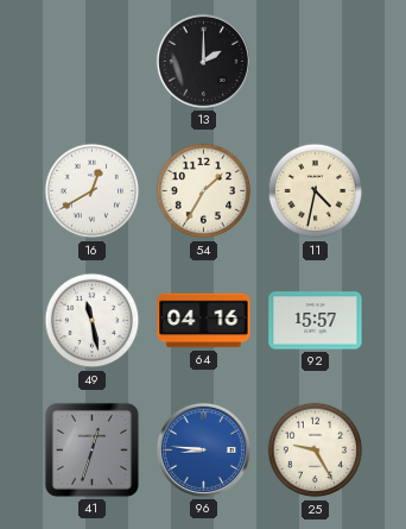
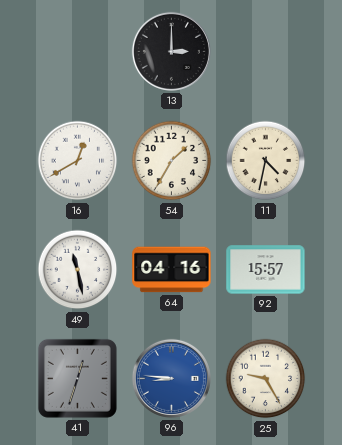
13: 2:00 -> 3:00
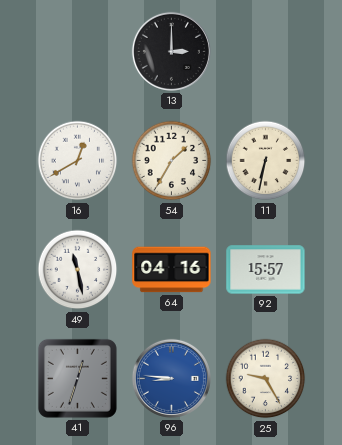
11: 4:32 -> 6:32
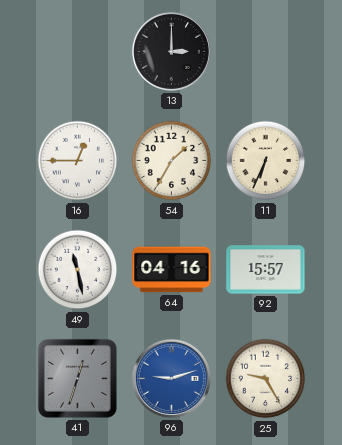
16: 12:40 -> 12:45
11: 6:32 -> 6:34
96: 8:46 -> 9:12
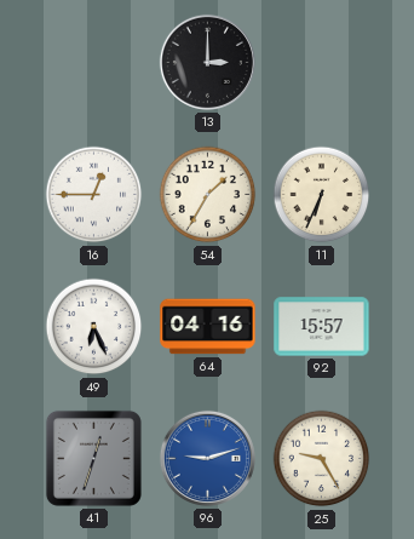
49: 11:28 -> 6:26
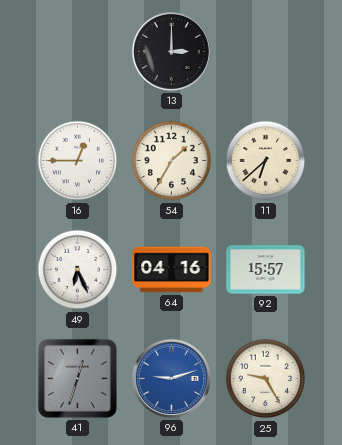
11: 6:34 -> 6:38
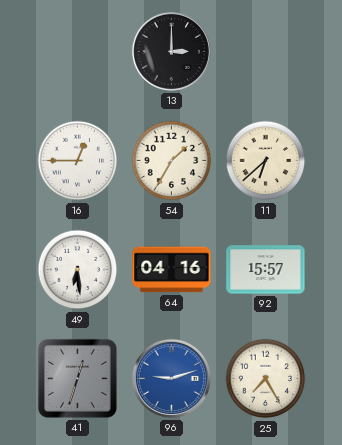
49: 6:26 -> 6:29
25: 9:25 -> 7:25
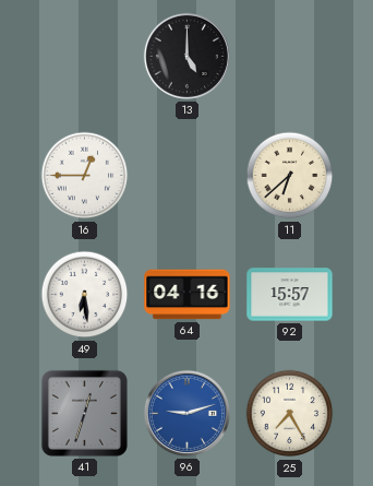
13: 3:00 -> 5:00
54: 1:35 -> none
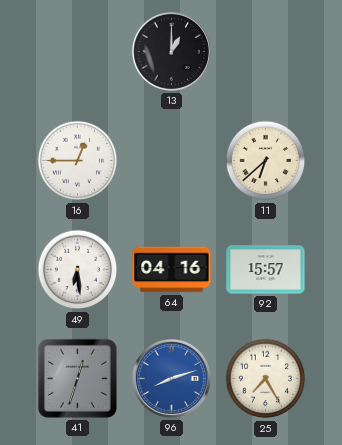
13: 5:00 -> 1:00
96: 9:12 -> 8:12
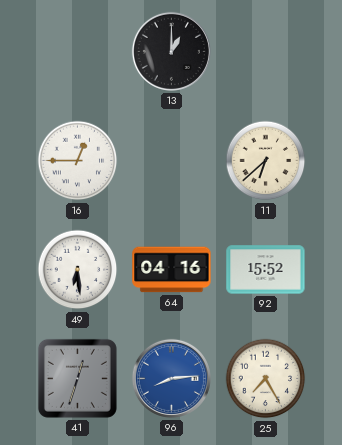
92: 15:57 -> 15:52
96: 8:12 -> 8:14
